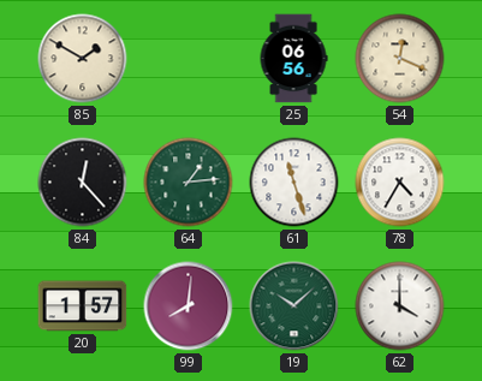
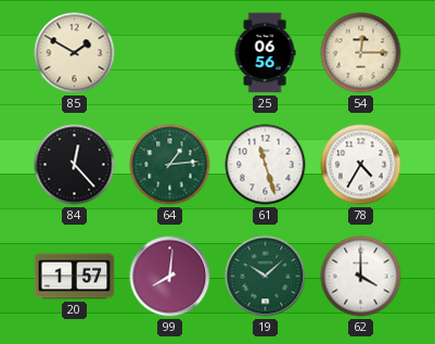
54: 12:19 -> 12:15
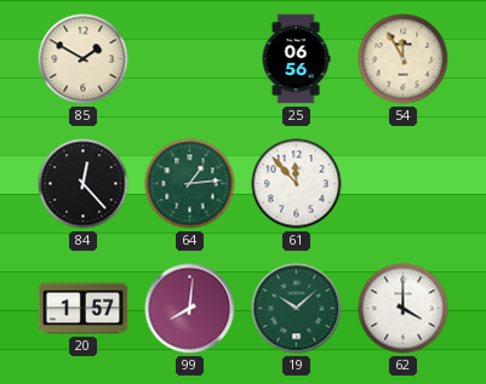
54: 12:15 -> 11:55
61: 11:27 -> 11:53
78: 4:35 -> none
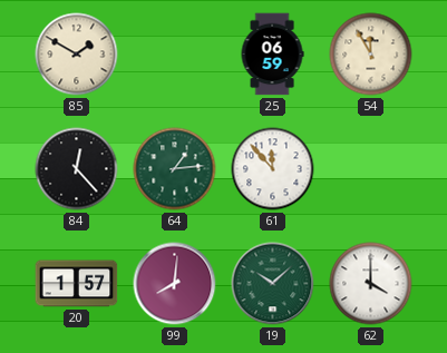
25: 06:56 -> 06:59
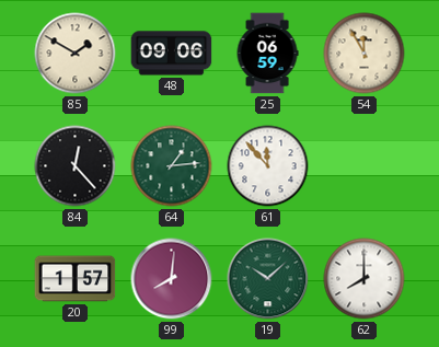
48: none -> 09:06
62: 4:00 -> 8:00
